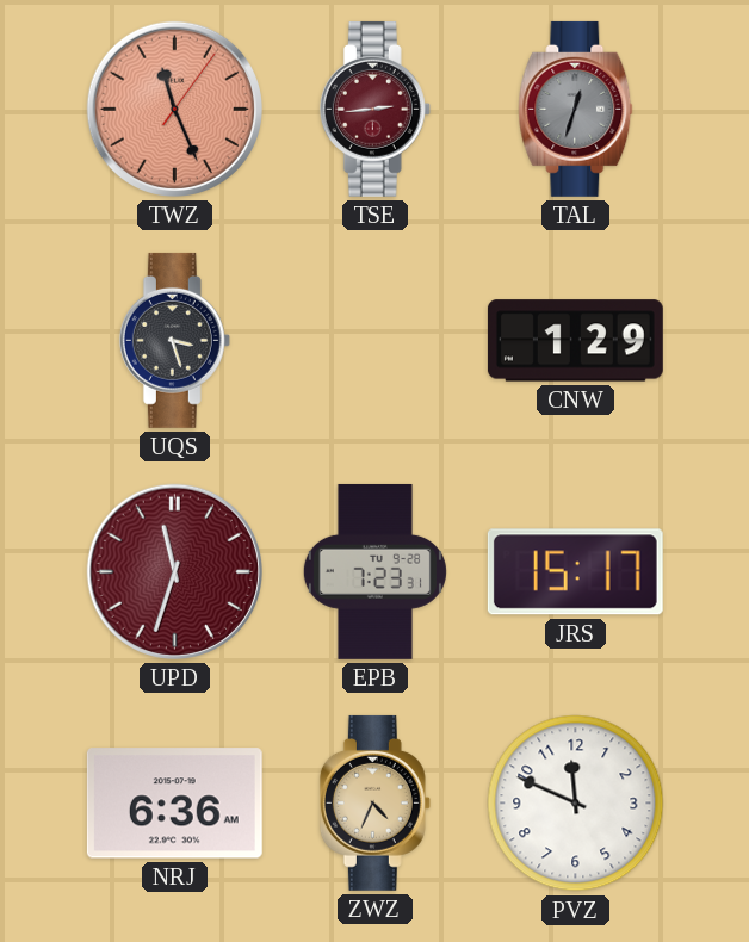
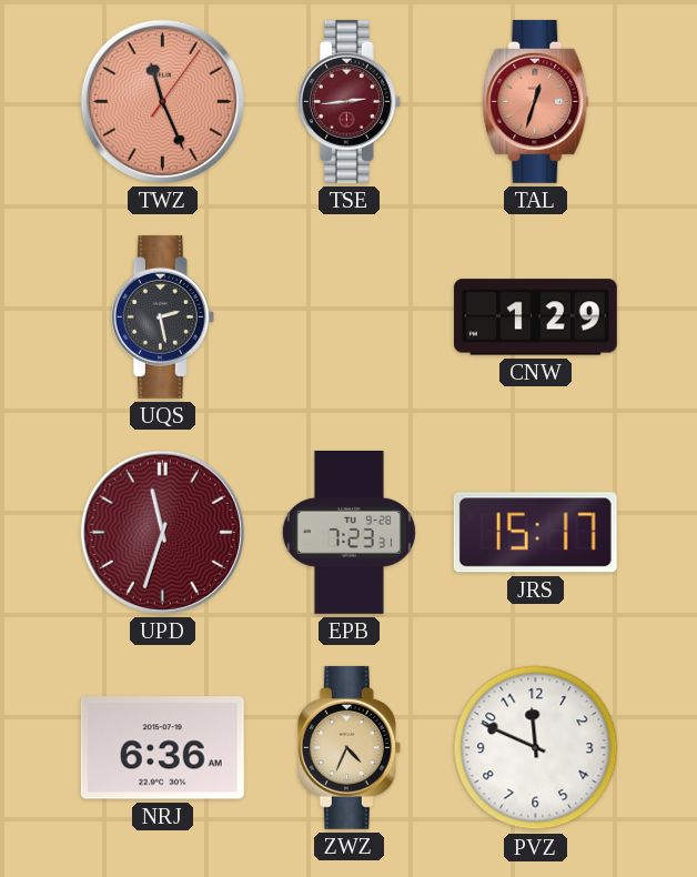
TAL dial: grey -> salmon
UQS: 3:27 -> 2:28
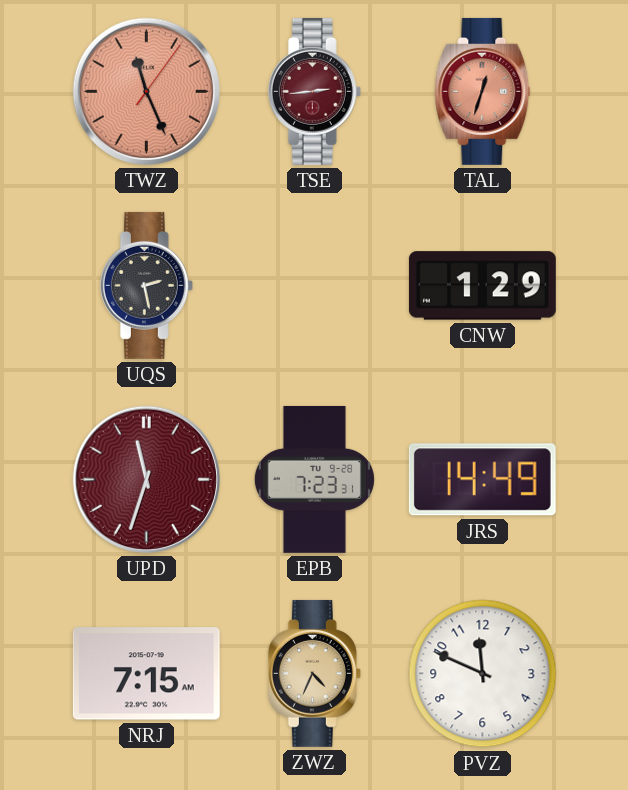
JRS: 15:17 -> 14:49
NRJ: 6:36 -> 7:15
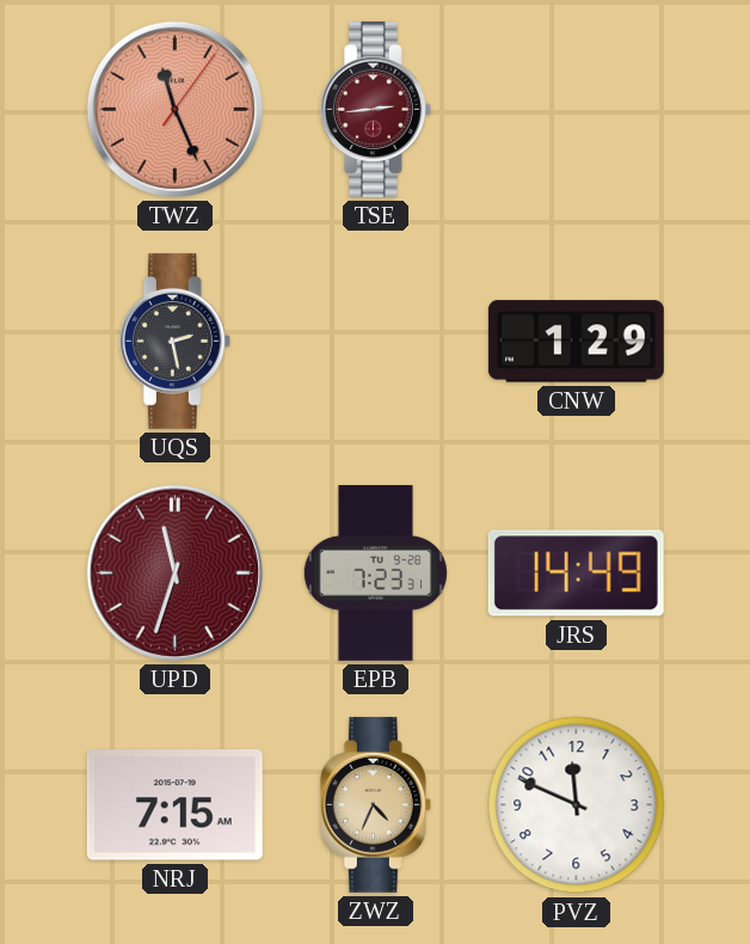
TAL: 12:33 -> none
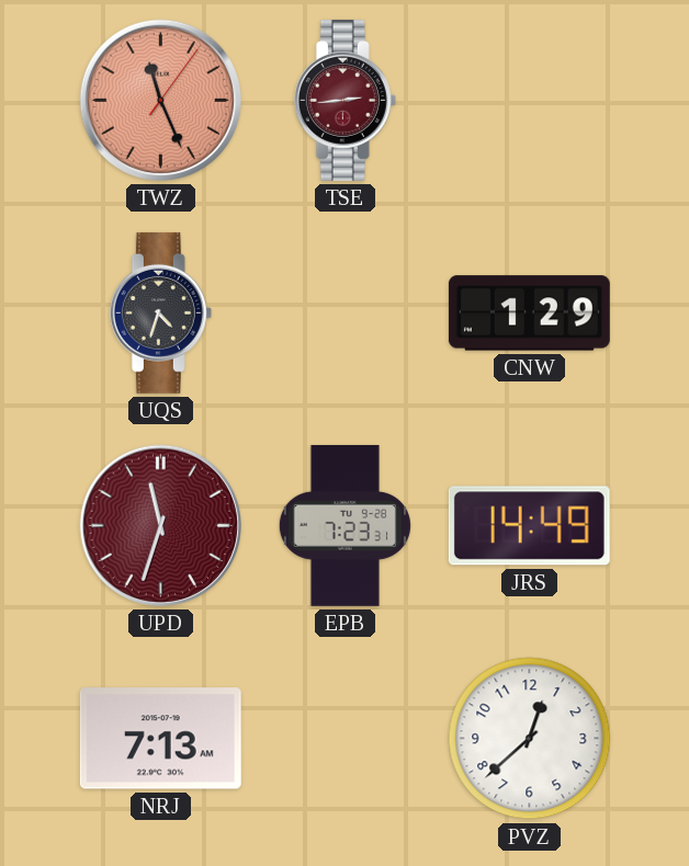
UQS: 2:28 -> 4:33
NRJ: 7:15 -> 7:13
ZWZ: 4:34 -> none
PVZ: 11:49 -> 12:38
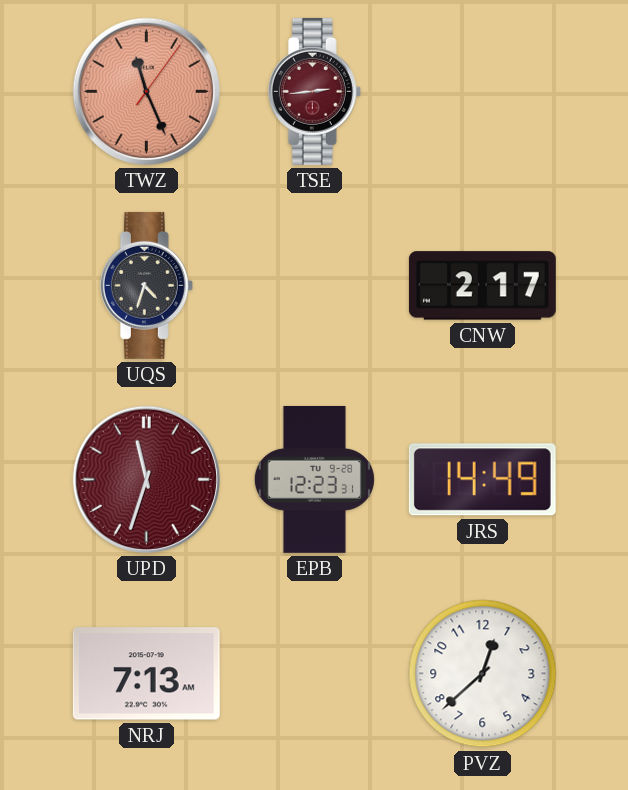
CNW: 1:29 -> 2:17
EPB: 7:23 -> 12:23
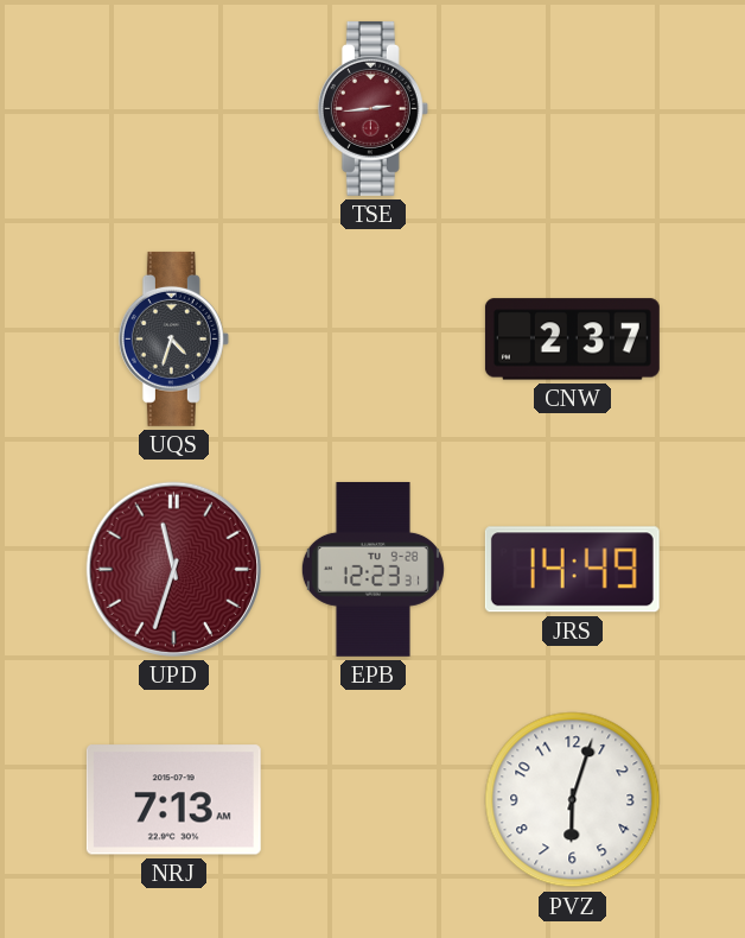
TWZ: 11:26 -> none
CNW: 2:17 -> 2:37
PVZ: 12:38 -> 6:03
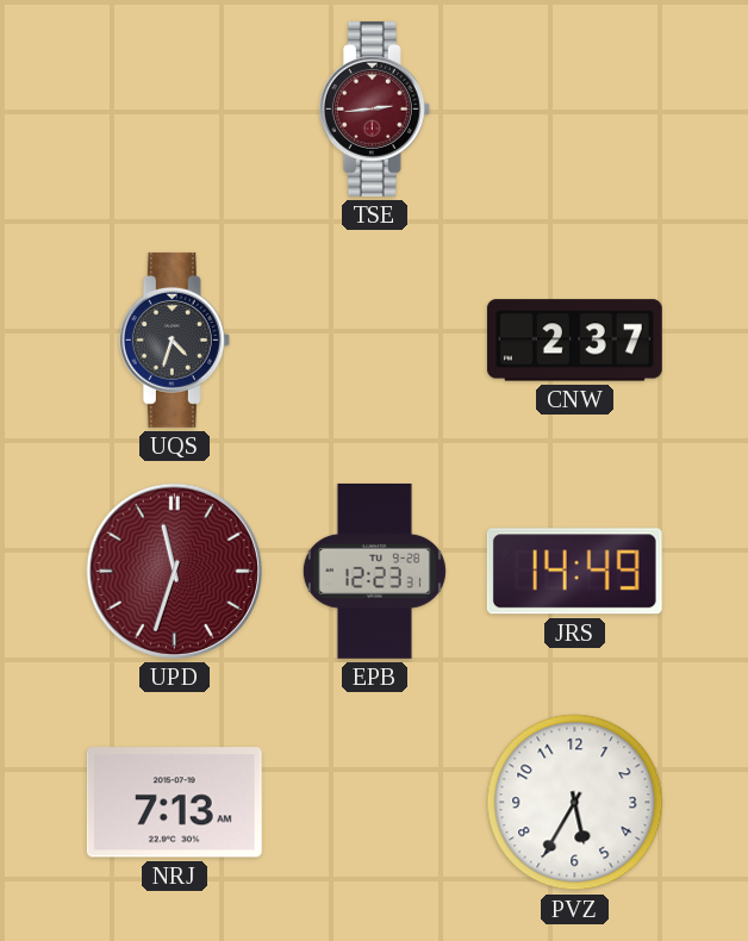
PVZ: 6:03 -> 5:35
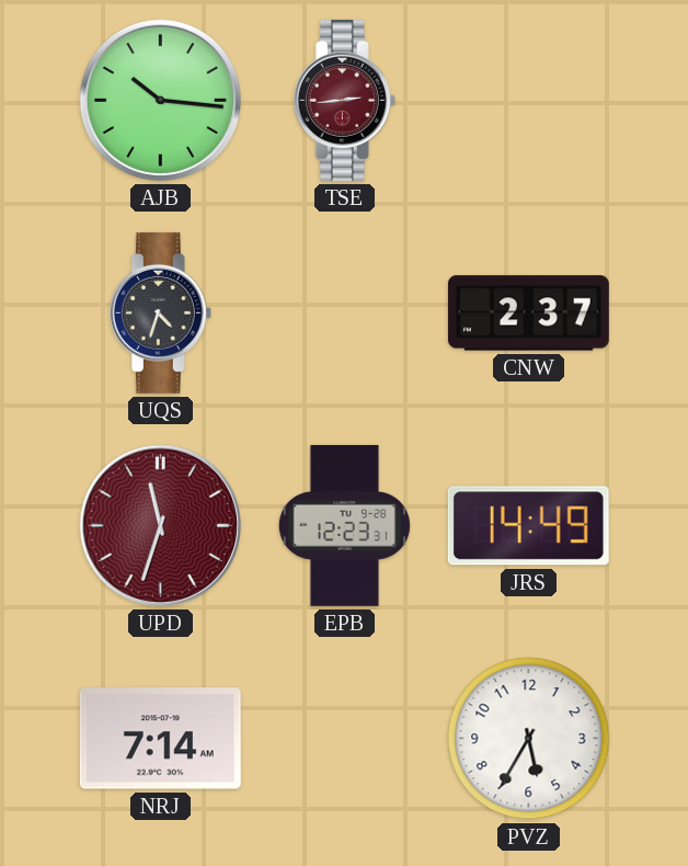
AJB: none -> 10:16
NRJ: 7:13 -> 7:14
